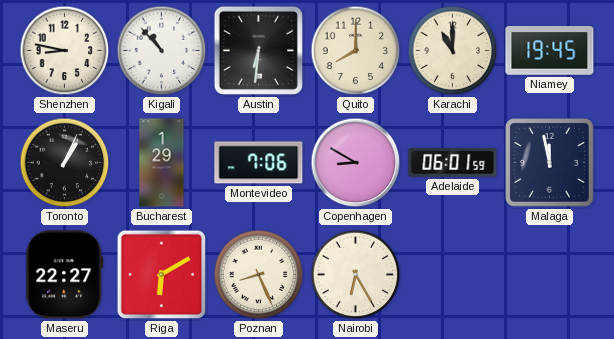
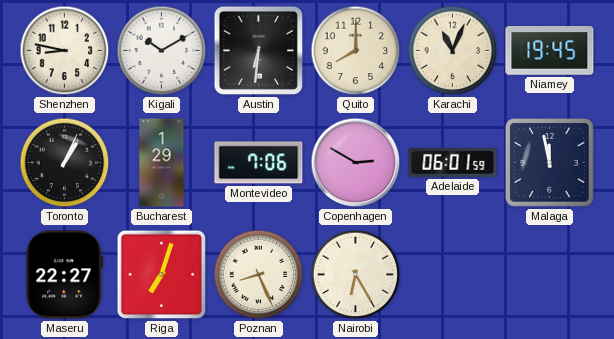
Kigali: 10:53 -> 10:10
Karachi: 11:00 -> 11:04
Copenhagen: 8:50 -> 2:50
Riga: 6:10 -> 7:03
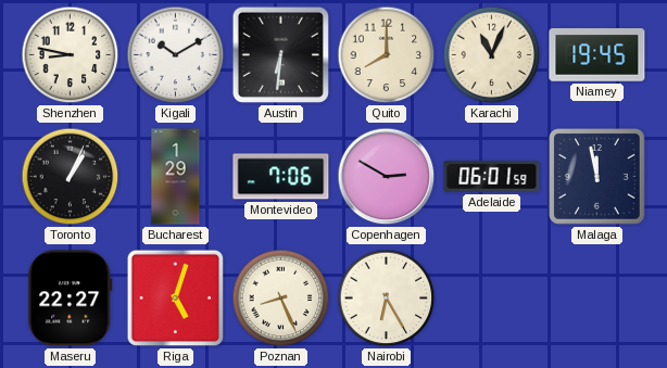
Riga: 7:03 -> 5:03
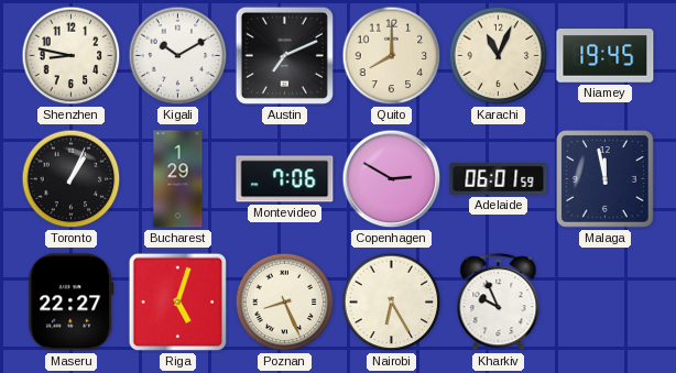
Austin: 6:31 -> 7:11
Kharkiv: none -> 9:56
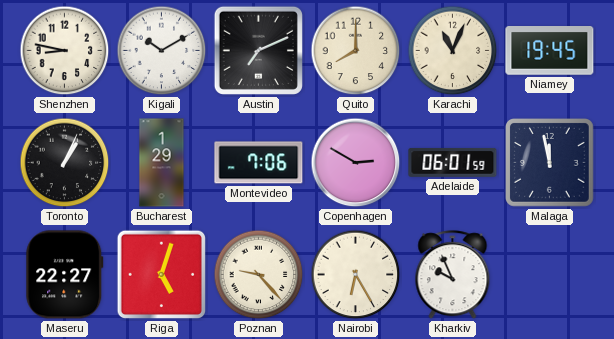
Poznan: 8:26 -> 9:23
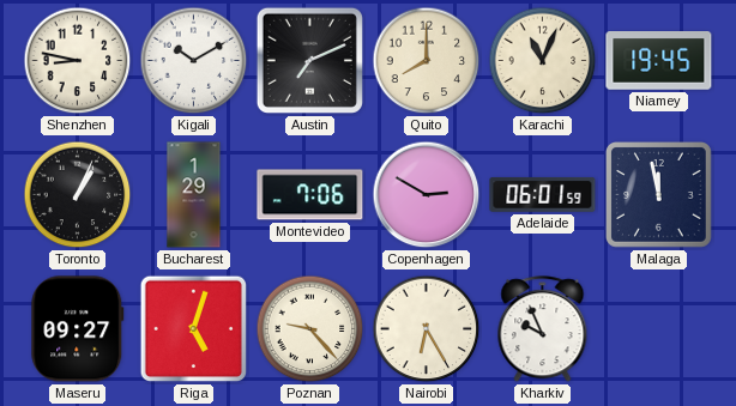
Maseru: 22:27 -> 09:27
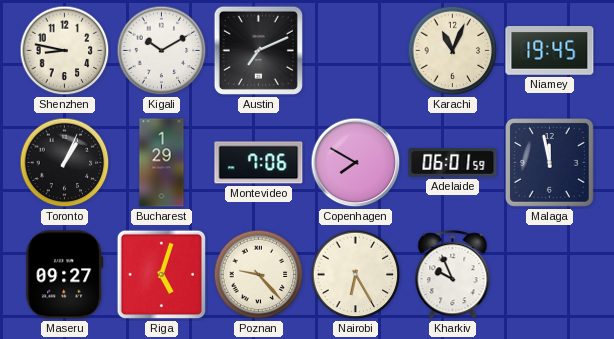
Quito: 8:00 -> none
Copenhagen: 2:50 -> 7:50
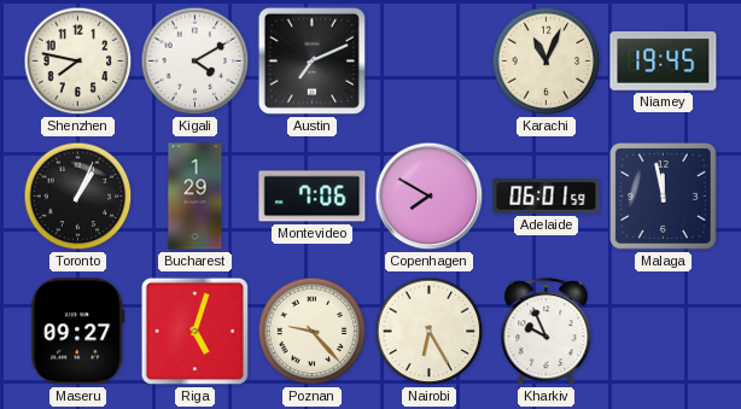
Shenzhen: 8:47 -> 7:47
Kigali: 10:10 -> 4:10
